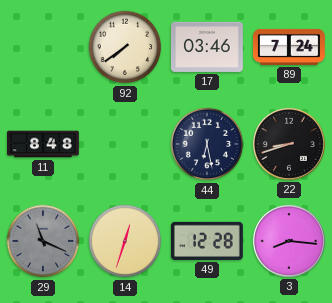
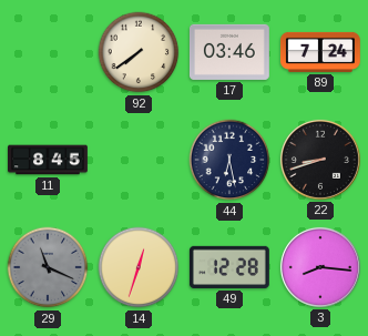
11: 8:48 -> 8:45
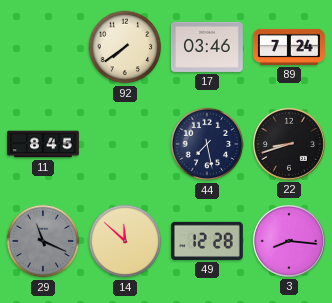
44: 6:28 -> 7:28
14: 12:33 -> 11:52
